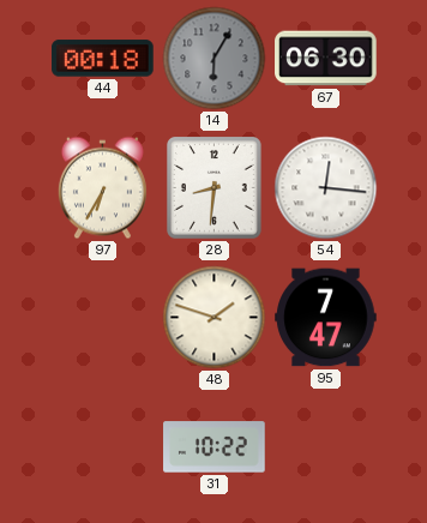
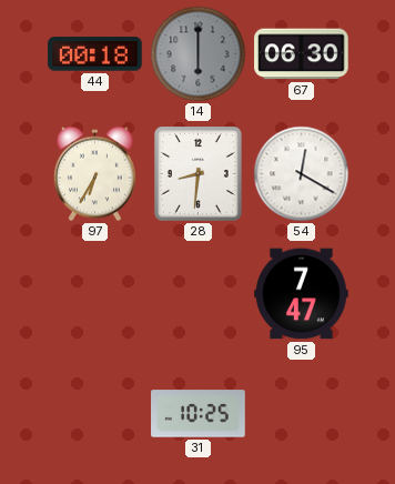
14: 6:05 -> 6:00
54: 12:16 -> 12:20
48: 1:48 -> none
31: 10:22 -> 10:25
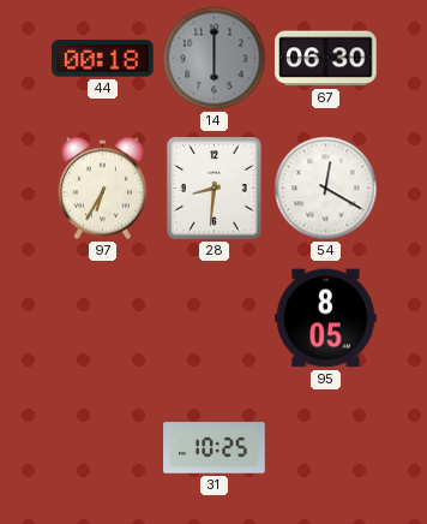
95: 7:47 -> 8:05
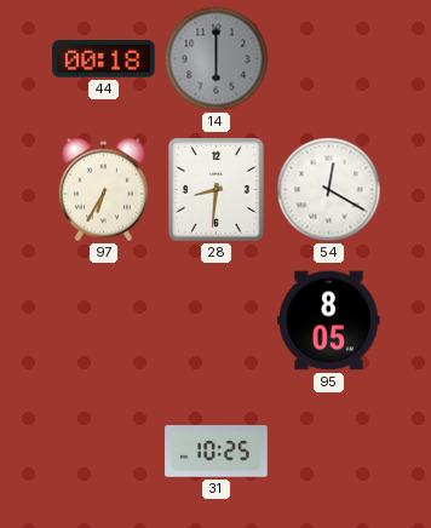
67: 06:30 -> none
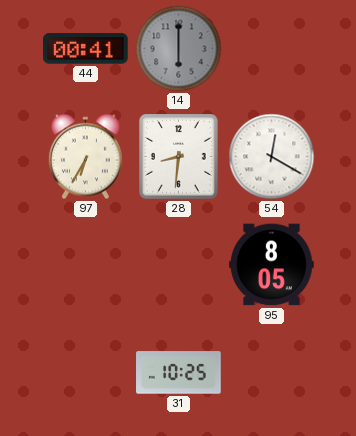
44: 00:18 -> 00:41
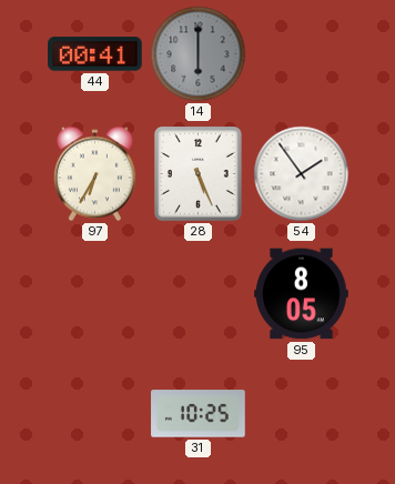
28: 8:31 -> 5:26
54: 12:20 -> 1:54
